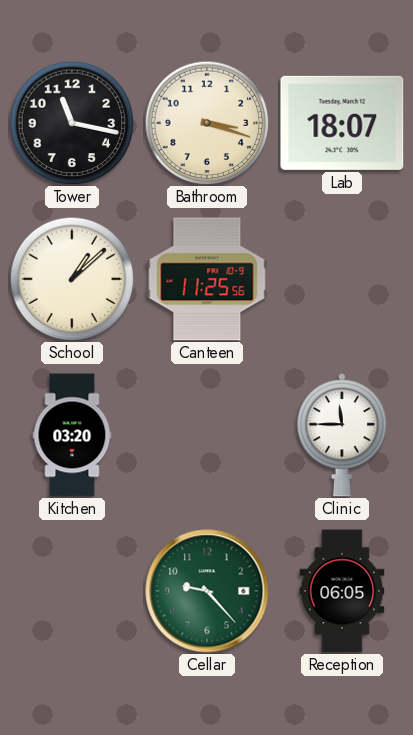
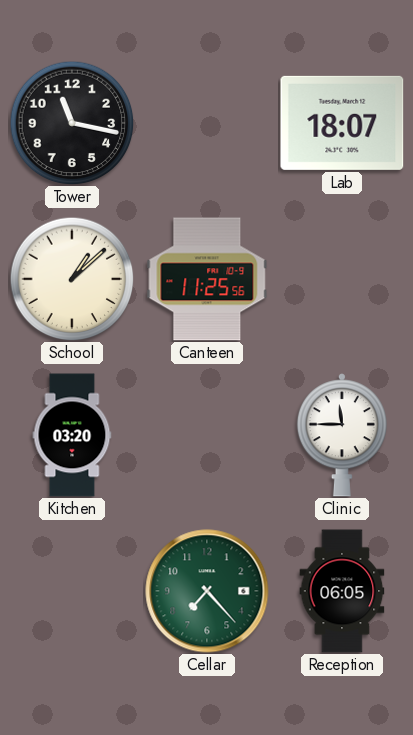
Bathroom: 3:18 -> none
Cellar: 9:23 -> 7:23
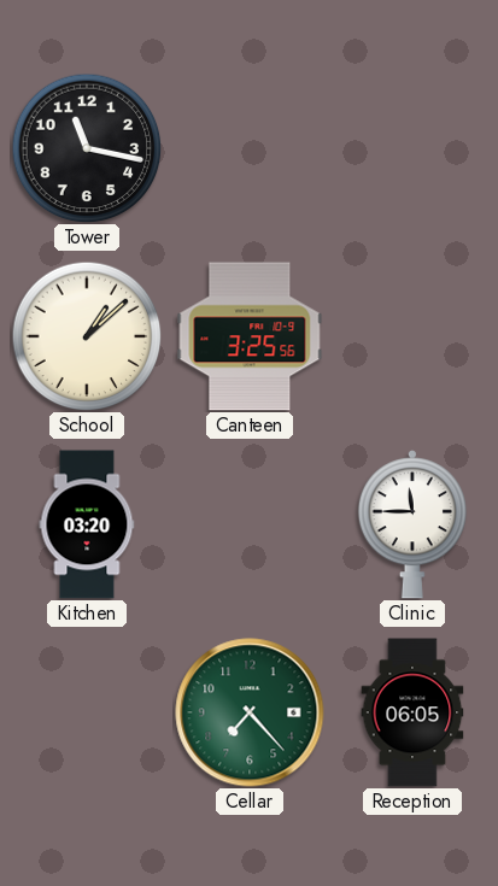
Lab: 18:07 -> none
Canteen: 11:25 -> 3:25
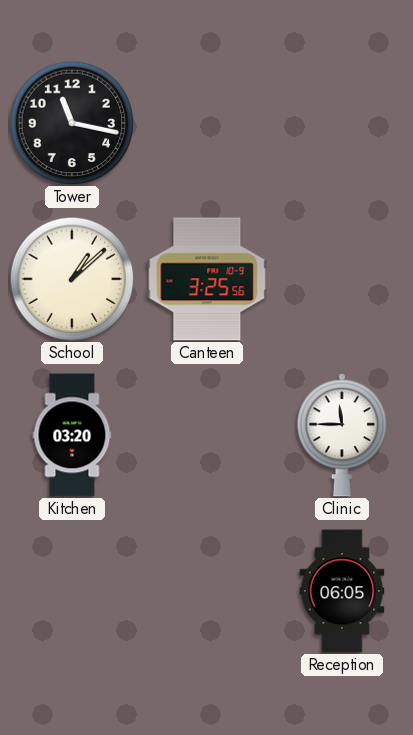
Cellar: 7:23 -> none
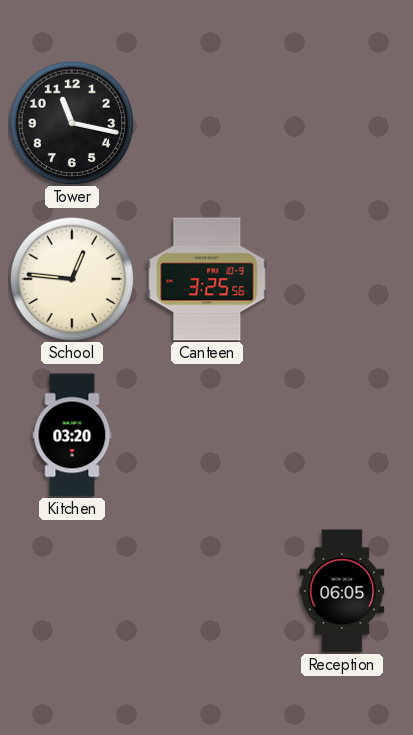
School: 1:08 -> 12:46
Clinic: 11:45 -> none
